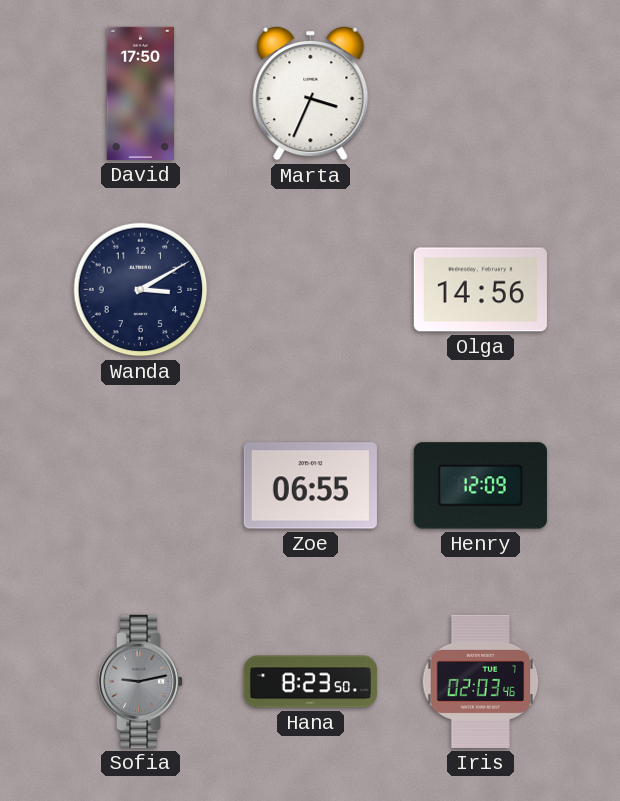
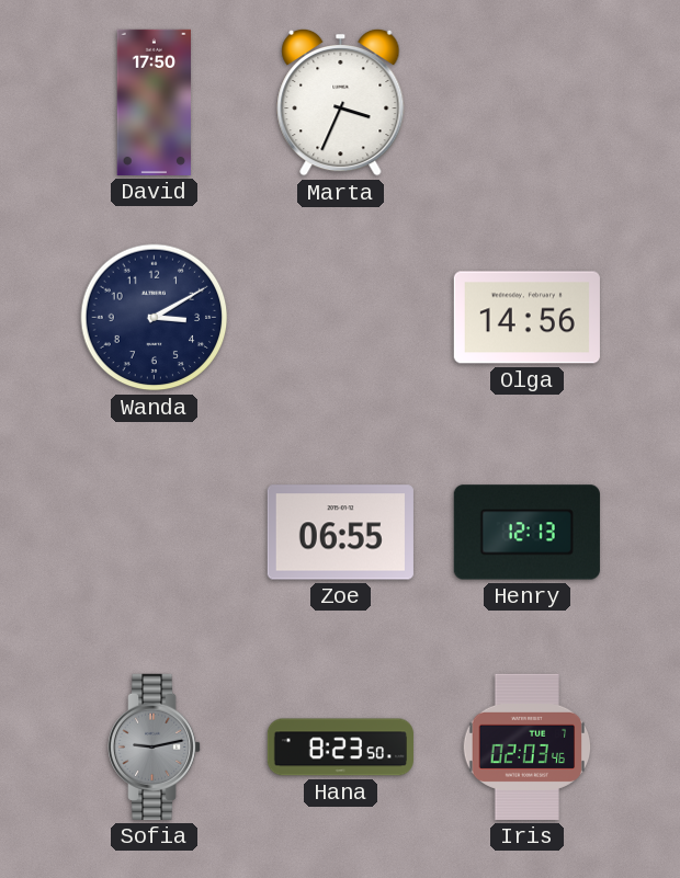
Henry: 12:09 -> 12:13
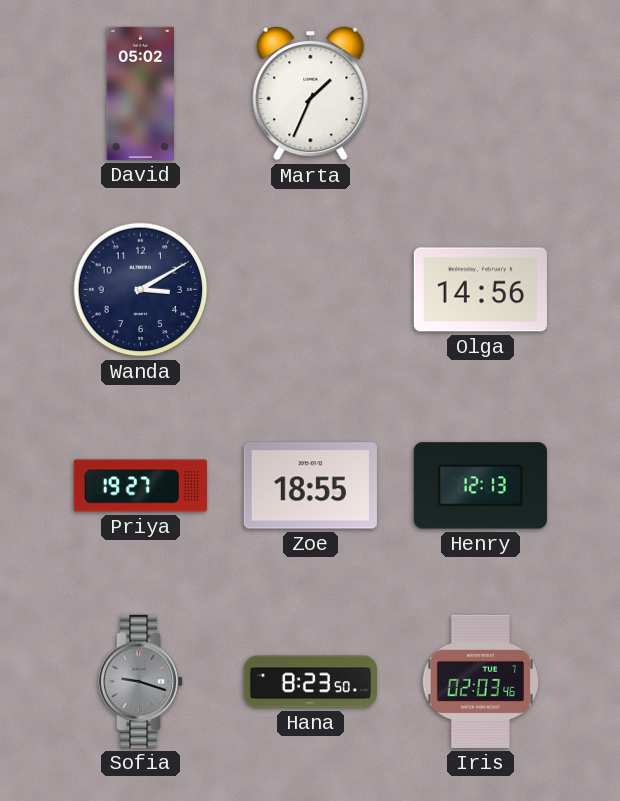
David: 17:50 -> 05:02
Marta: 3:34 -> 1:34
Priya: none -> 19:27
Zoe: 06:55 -> 18:55
Sofia: 9:13 -> 9:18
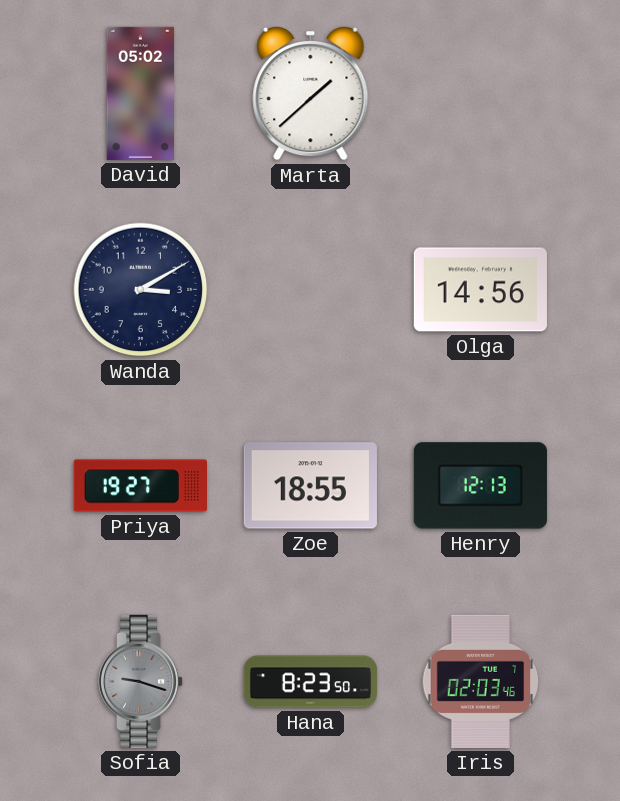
Marta: 1:34 -> 1:38
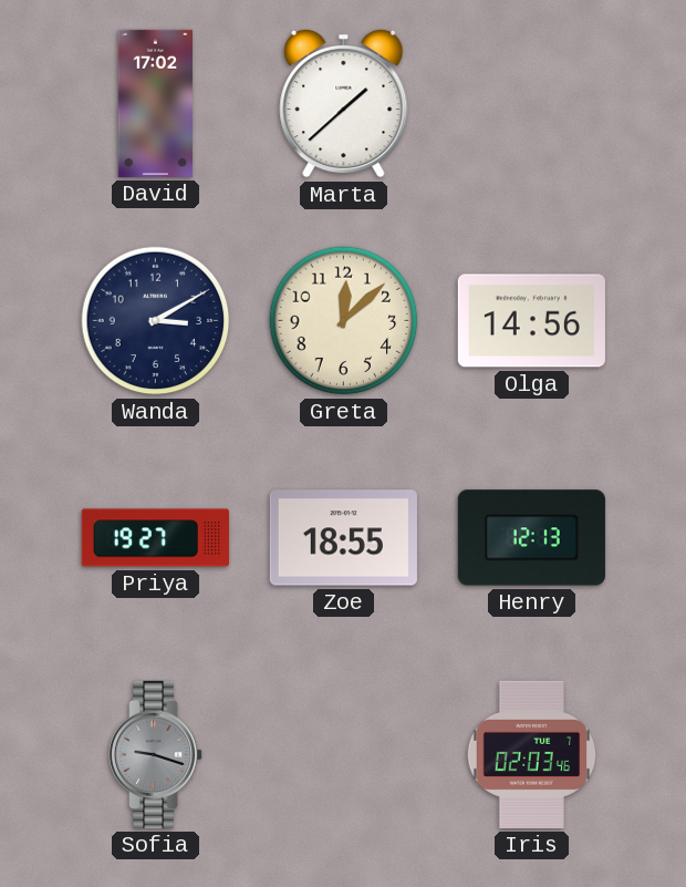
David: 05:02 -> 17:02
Greta: none -> 12:08
Hana: 8:23 -> none
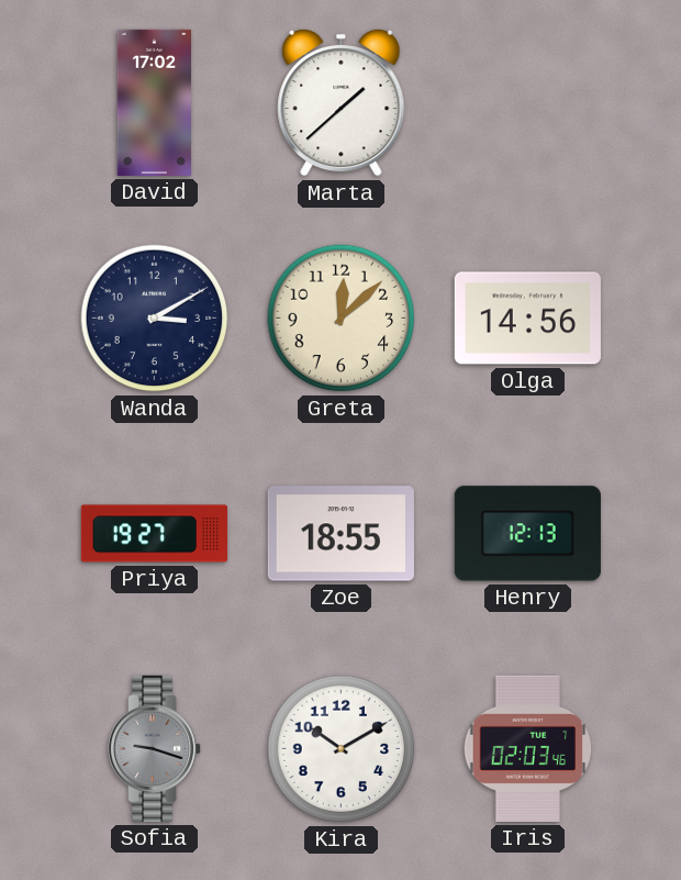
Kira: none -> 10:10
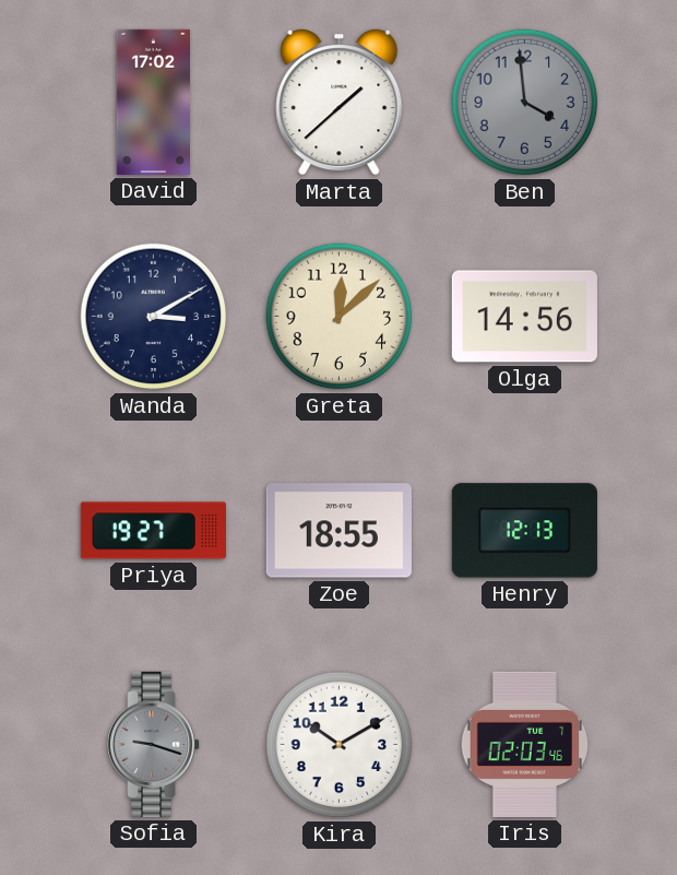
Ben: none -> 3:59
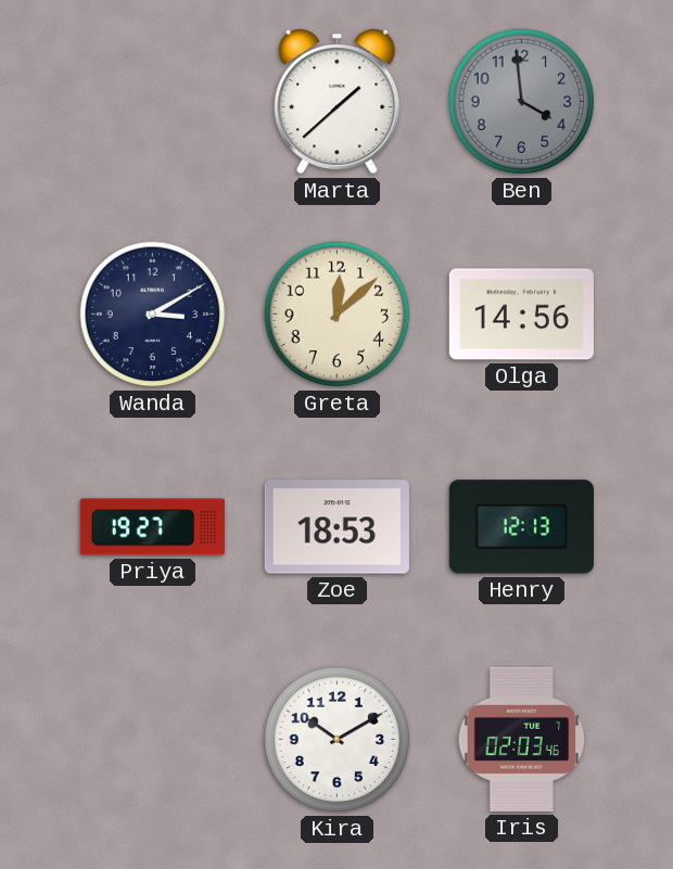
David: 17:02 -> none
Zoe: 18:55 -> 18:53
Sofia: 9:18 -> none
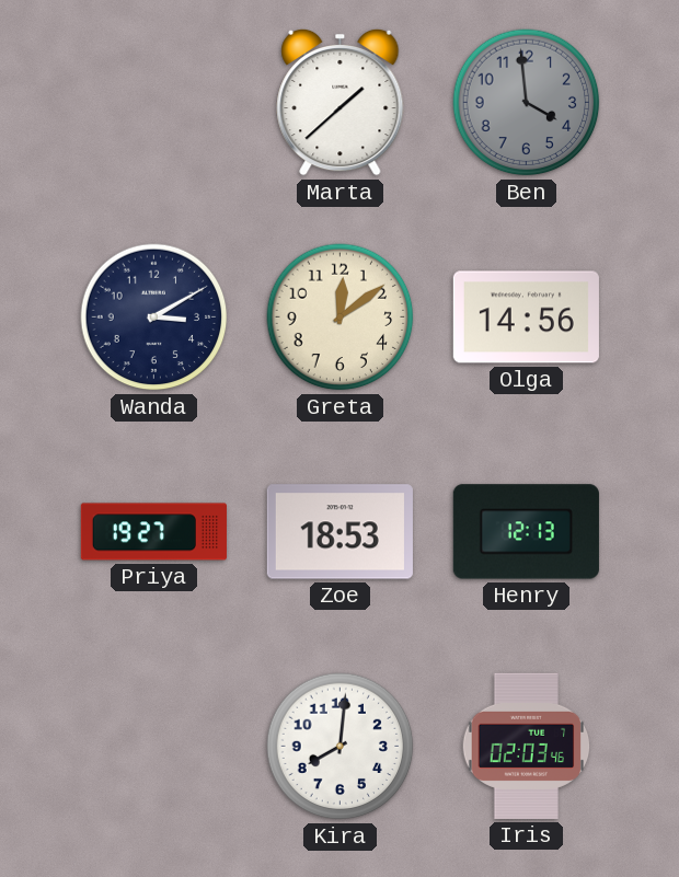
Greta: 12:08 -> 12:09
Kira: 10:10 -> 8:01
